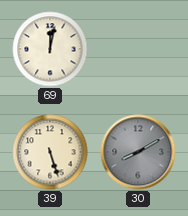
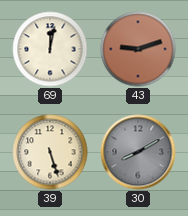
43: none -> 9:12
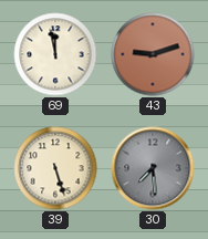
69: 12:02 -> 11:58
30: 8:10 -> 7:29
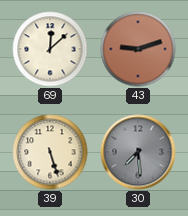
69: 11:58 -> 12:08
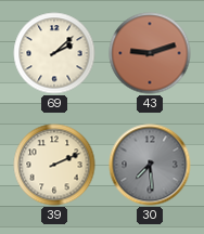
69: 12:08 -> 2:08
39: 5:27 -> 2:11
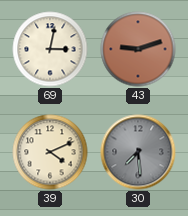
69: 2:08 -> 3:02
39: 2:11 -> 4:11
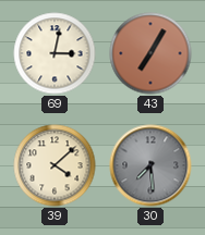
43: 9:12 -> 7:05
39: 4:11 -> 4:08
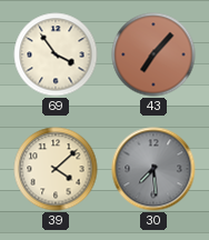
69: 3:02 -> 3:54
43: 7:05 -> 7:07
